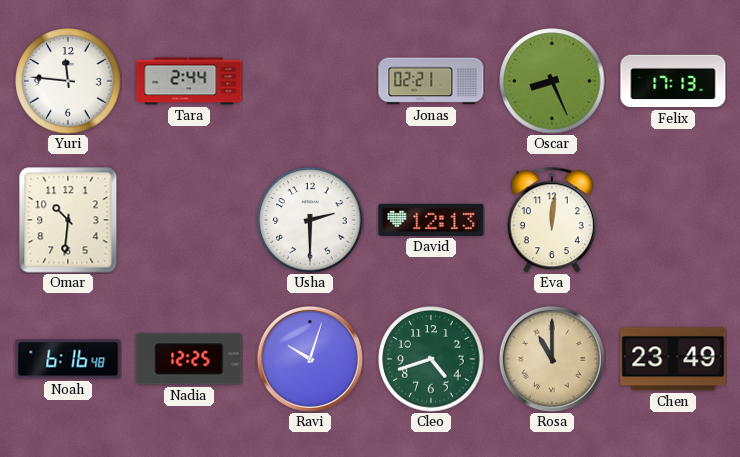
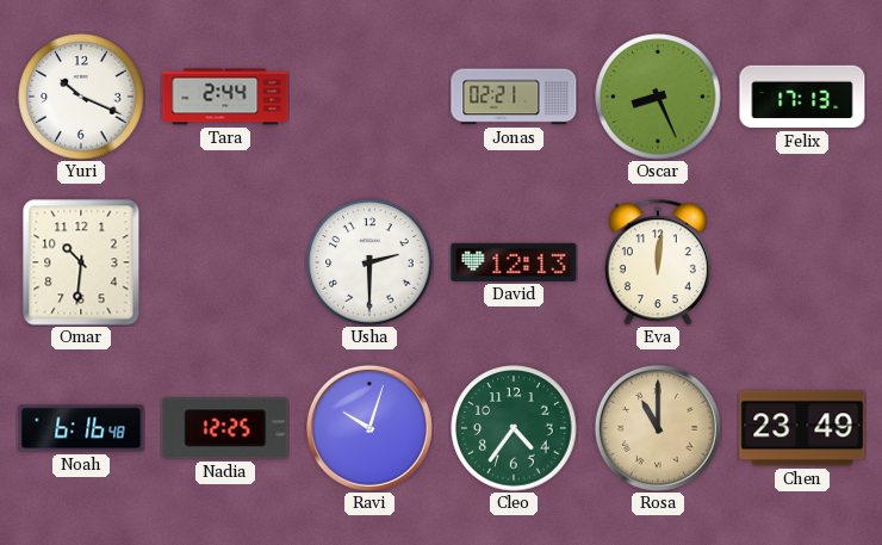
Yuri: 11:46 -> 10:19
Cleo: 4:42 -> 4:36
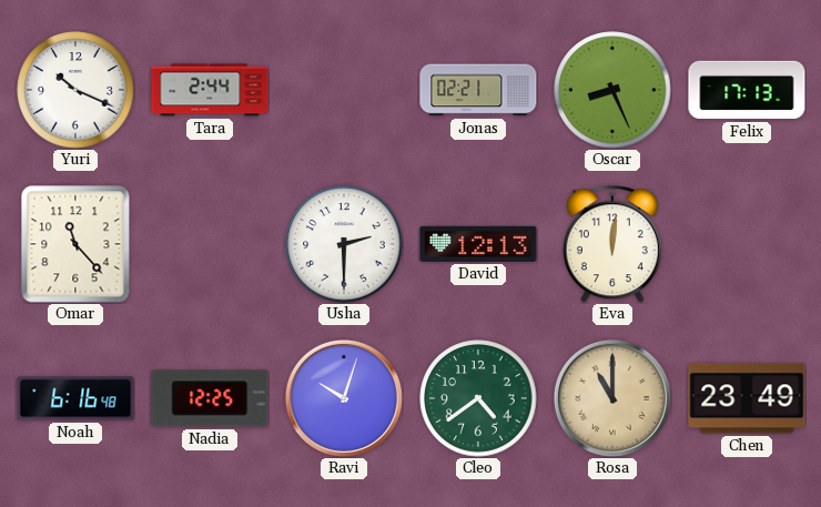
Omar: 10:31 -> 11:23
Cleo: 4:36 -> 4:39
